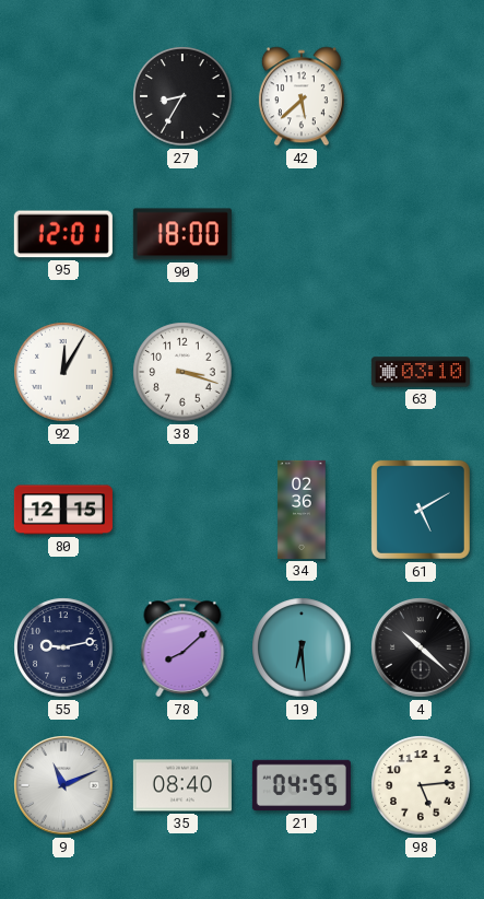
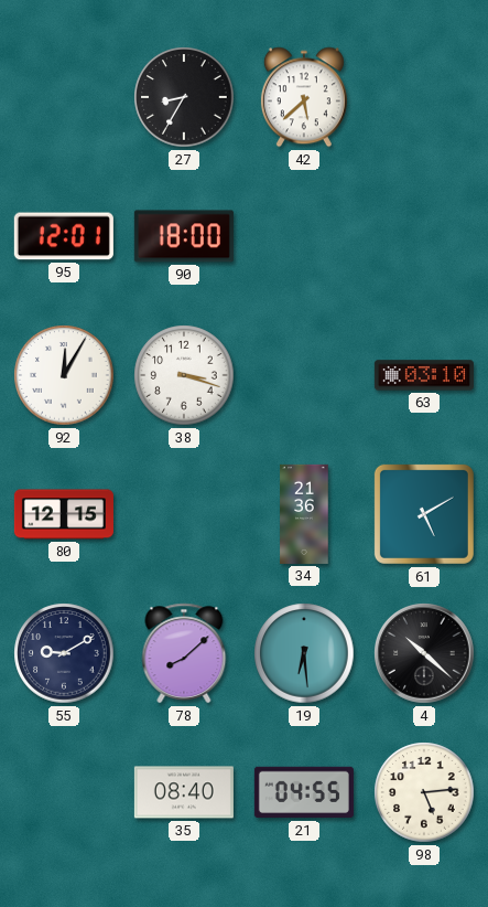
34: 02:36 -> 21:36
55: 9:13 -> 9:10
9: 11:11 -> none
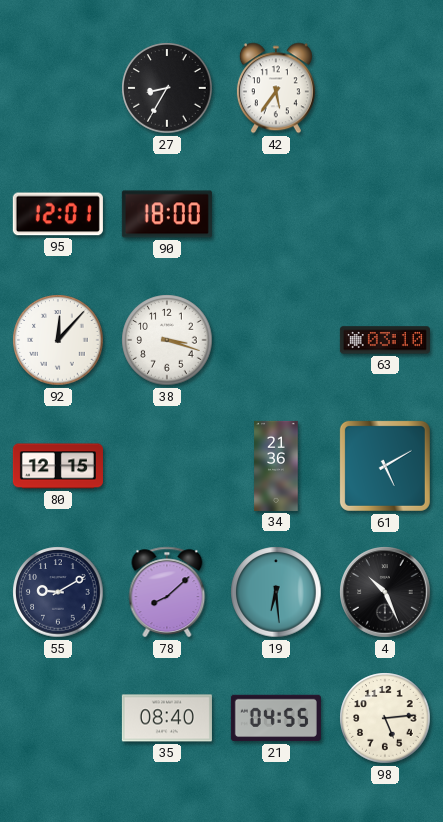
42: 5:38 -> 5:36
92: 12:05 -> 12:07
4: 10:22 -> 10:26
